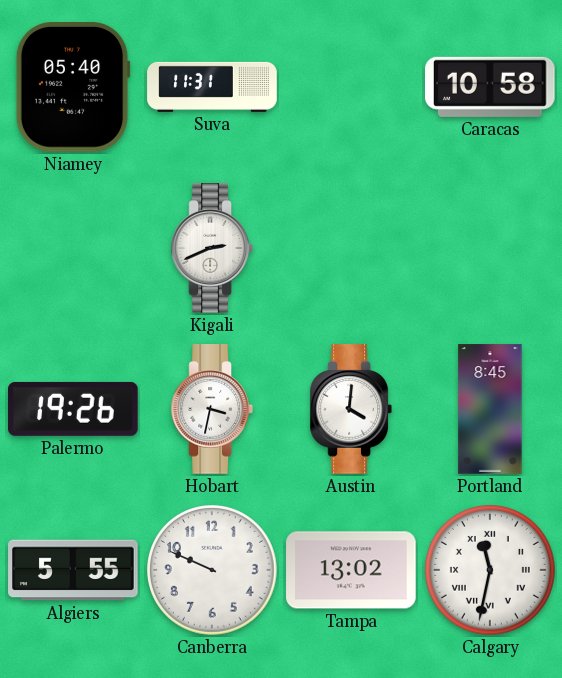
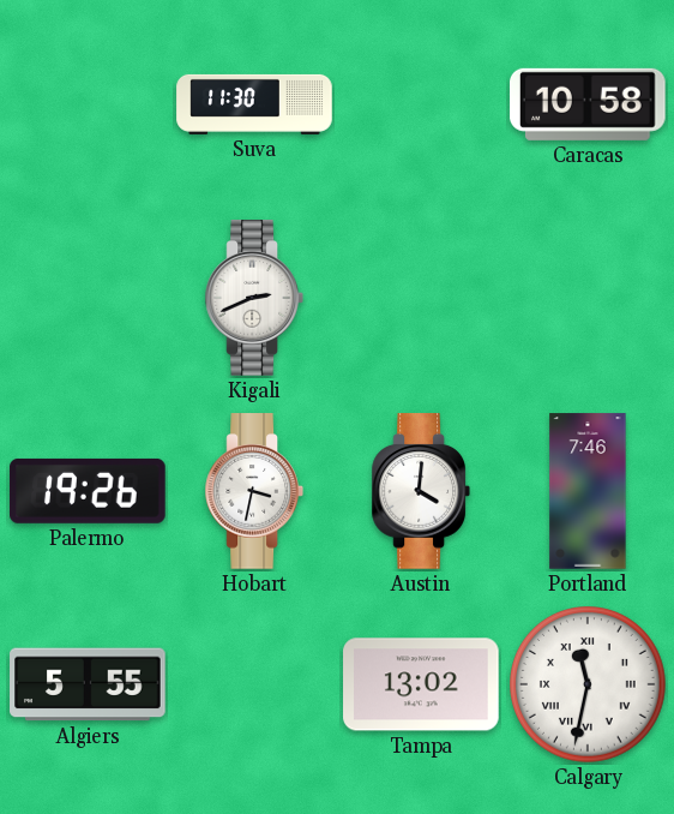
Niamey: 05:40 -> none
Suva: 11:31 -> 11:30
Portland: 8:45 -> 7:46
Canberra: 9:49 -> none
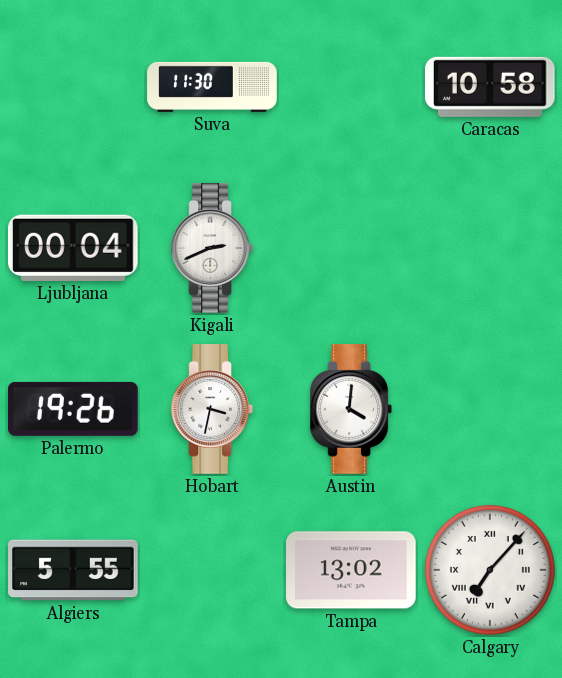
Ljubljana: none -> 00:04
Portland: 7:46 -> none
Calgary: 11:32 -> 7:07
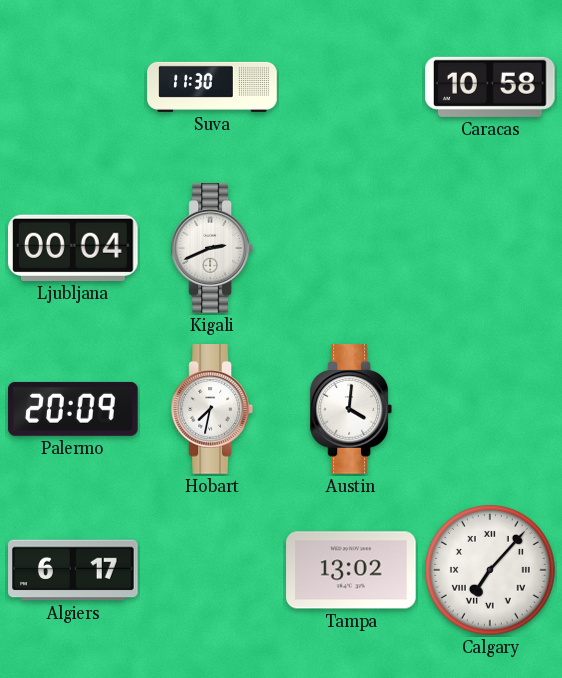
Palermo: 19:26 -> 20:09
Hobart: 3:32 -> 7:32
Algiers: 5:55 -> 6:17
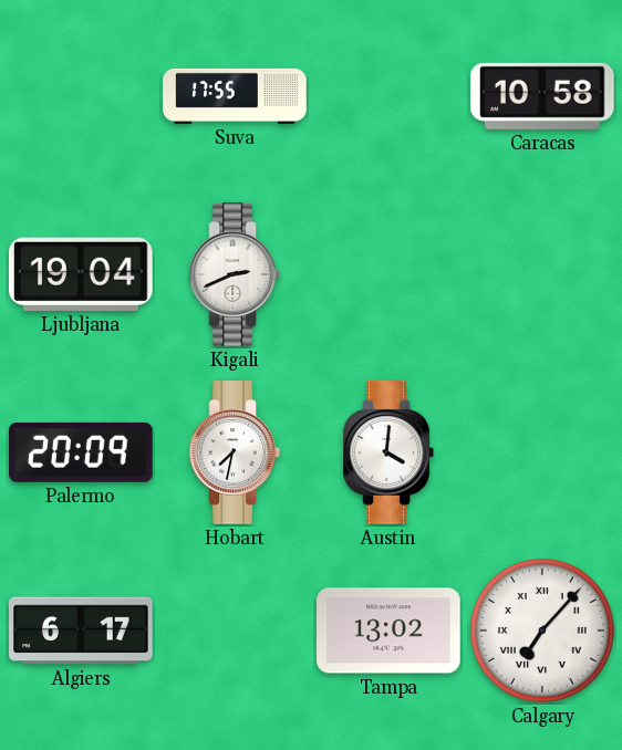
Suva: 11:30 -> 17:55
Ljubljana: 00:04 -> 19:04
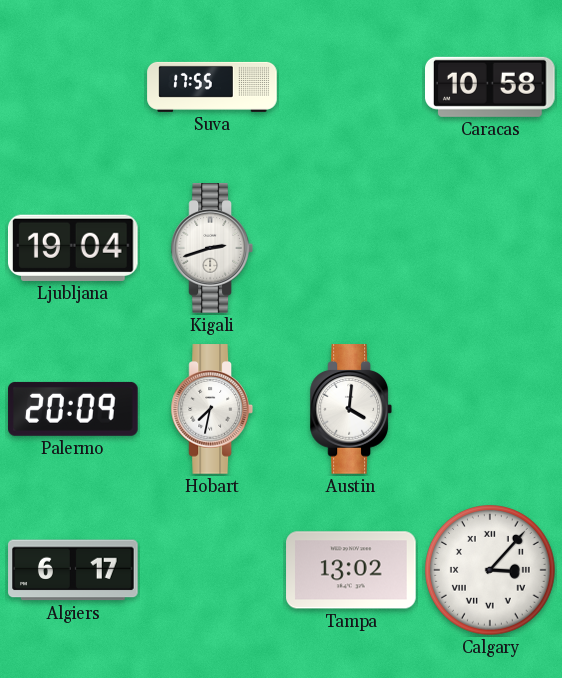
Kigali: 2:41 -> 2:42
Calgary: 7:07 -> 3:07
